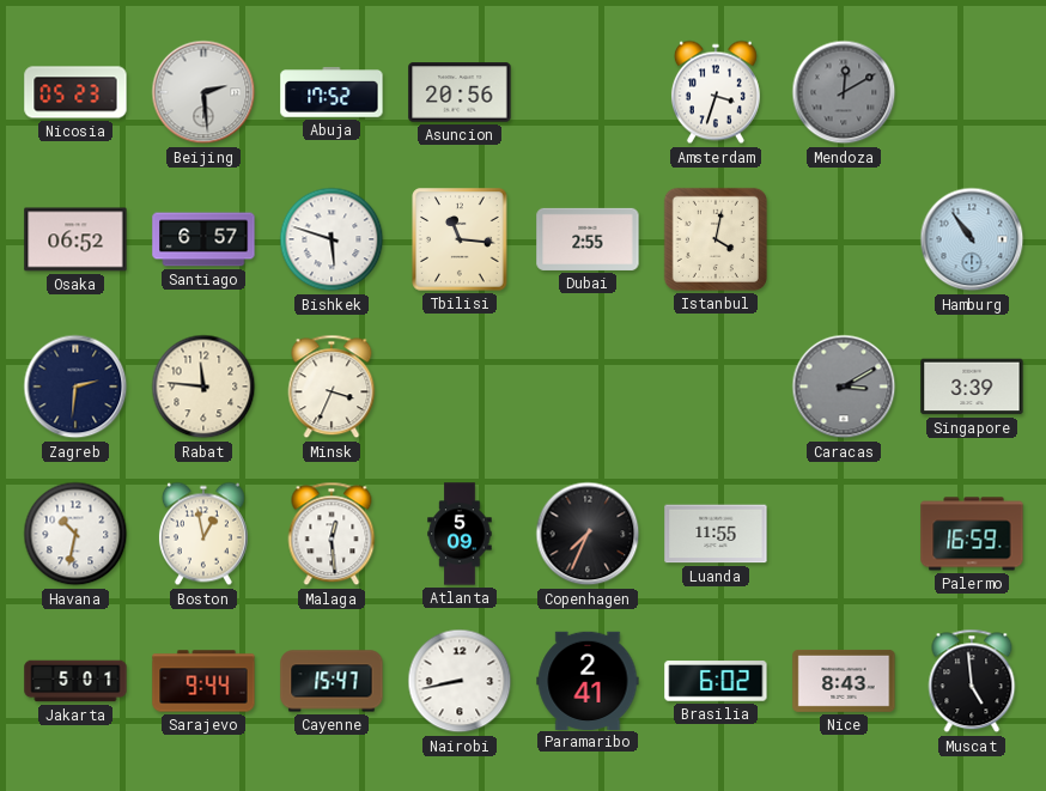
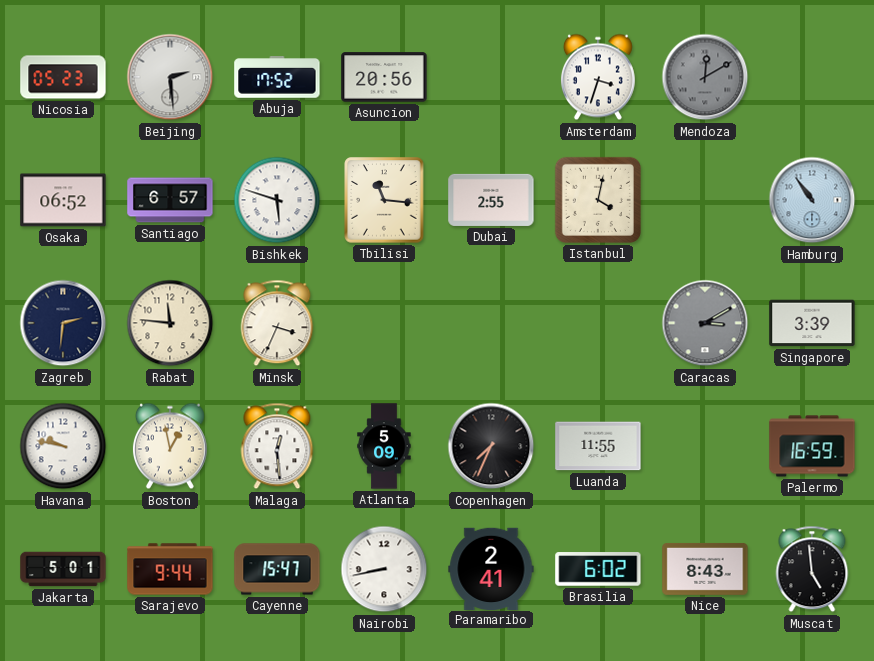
Havana: 10:32 -> 9:47
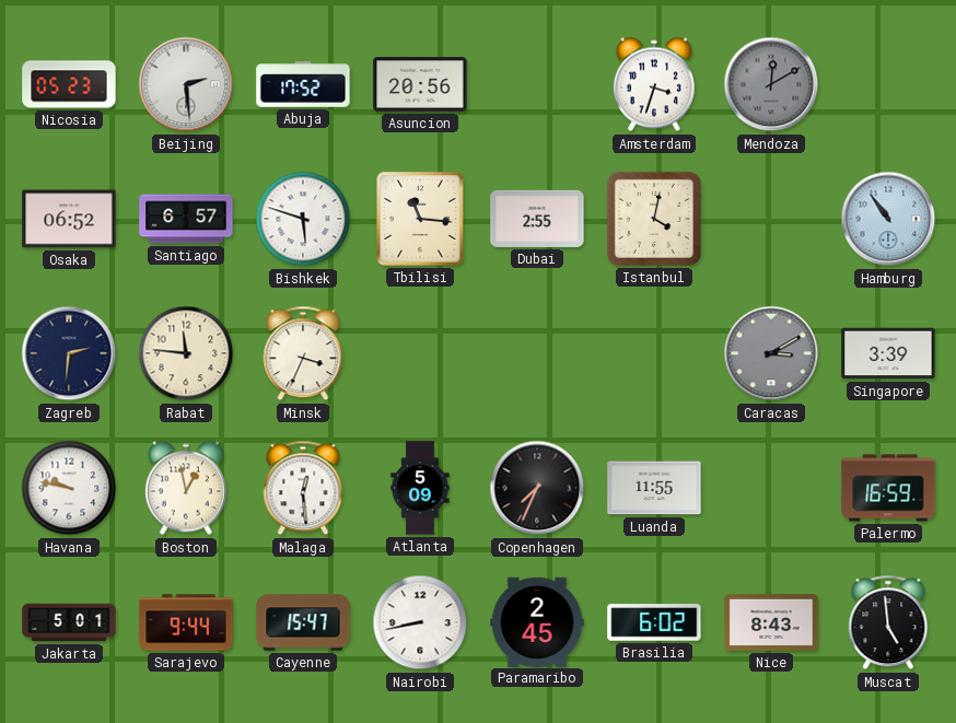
Paramaribo: 2:41 -> 2:45
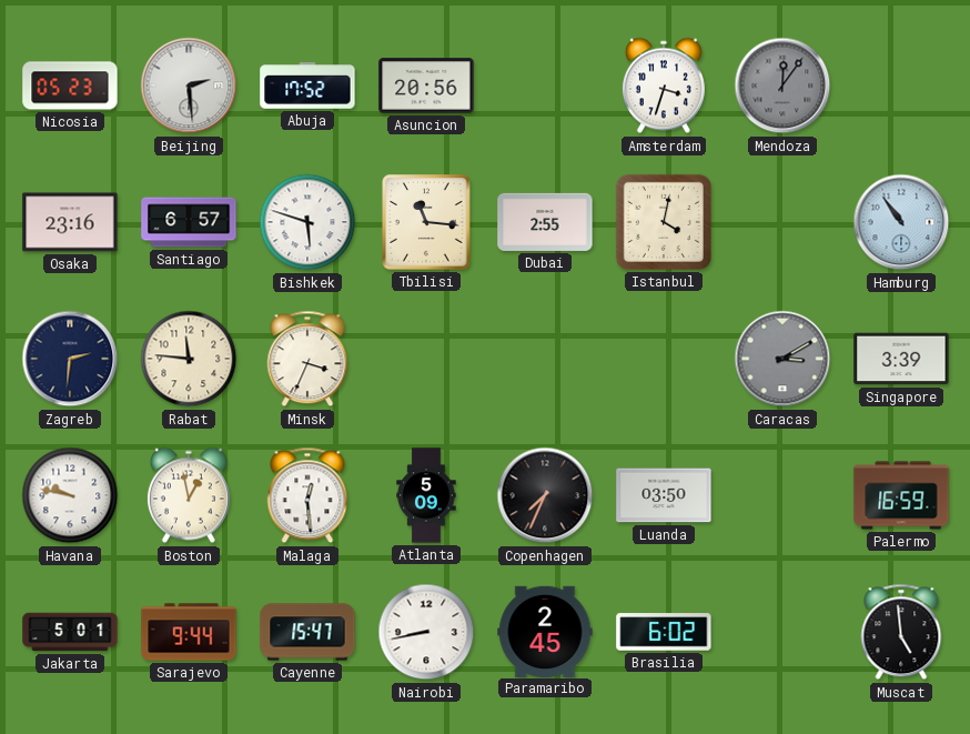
Mendoza: 12:10 -> 12:06
Osaka: 06:52 -> 23:16
Luanda: 11:55 -> 03:50
Nice: 8:43 -> none
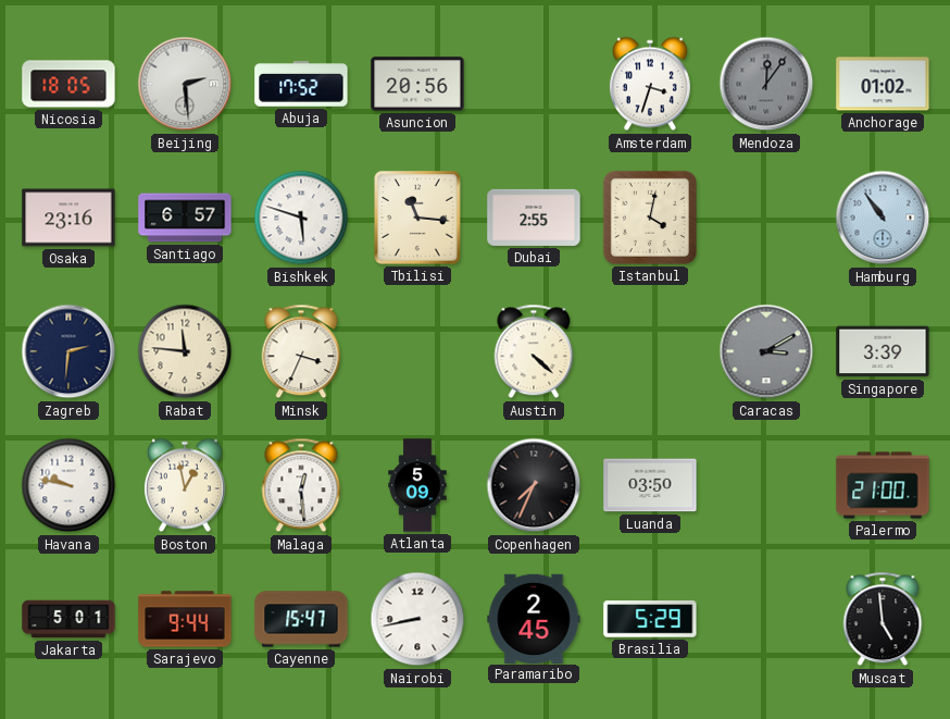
Nicosia: 05:23 -> 18:05
Anchorage: none -> 01:02
Austin: none -> 4:22
Palermo: 16:59 -> 21:00
Brasilia: 6:02 -> 5:29
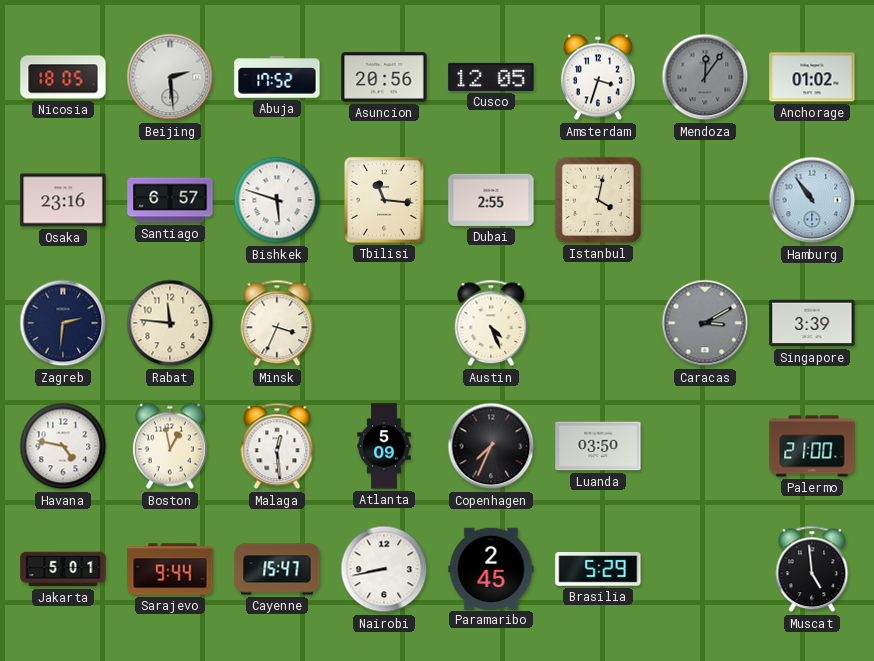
Cusco: none -> 12:05
Austin: 4:22 -> 4:26
Havana: 9:47 -> 4:47
